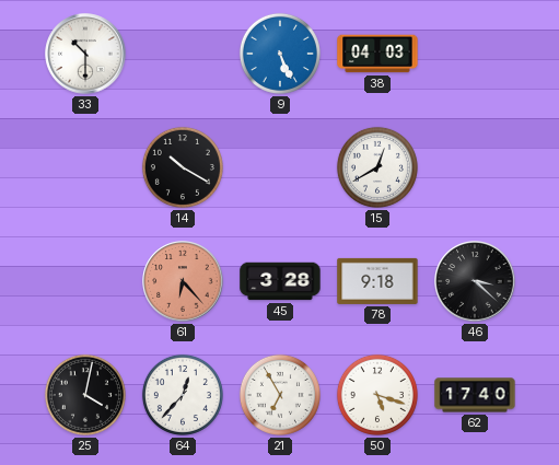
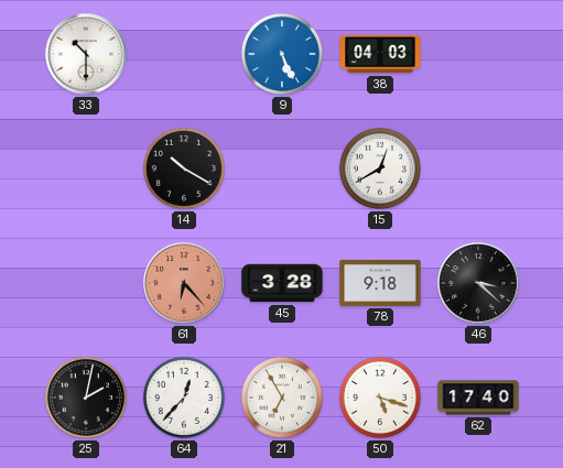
25: 4:02 -> 2:02
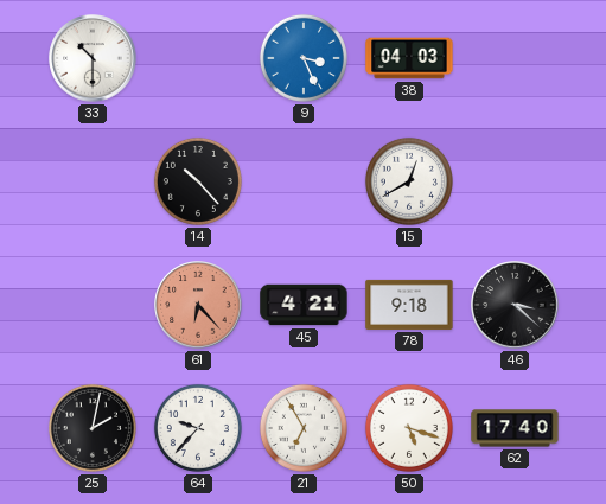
9: 5:26 -> 3:26
14: 10:20 -> 10:23
45: 3:28 -> 4:21
64: 12:37 -> 9:37
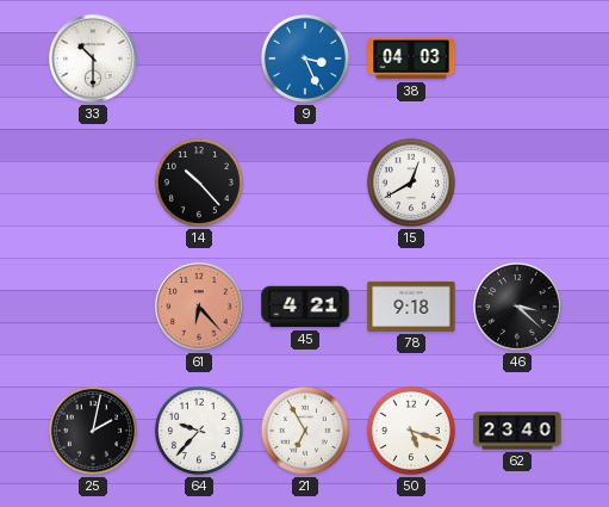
62: 17:40 -> 23:40
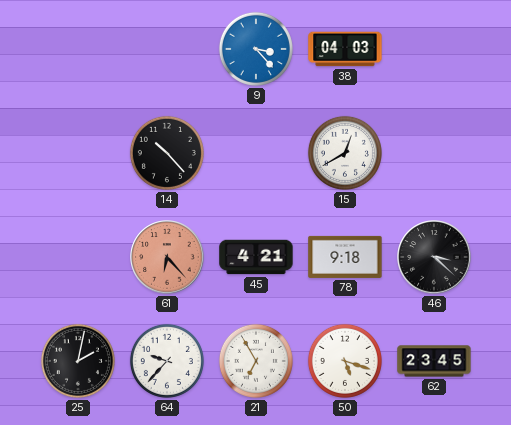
33: 10:30 -> none
9: 3:26 -> 3:23
62: 23:40 -> 23:45
